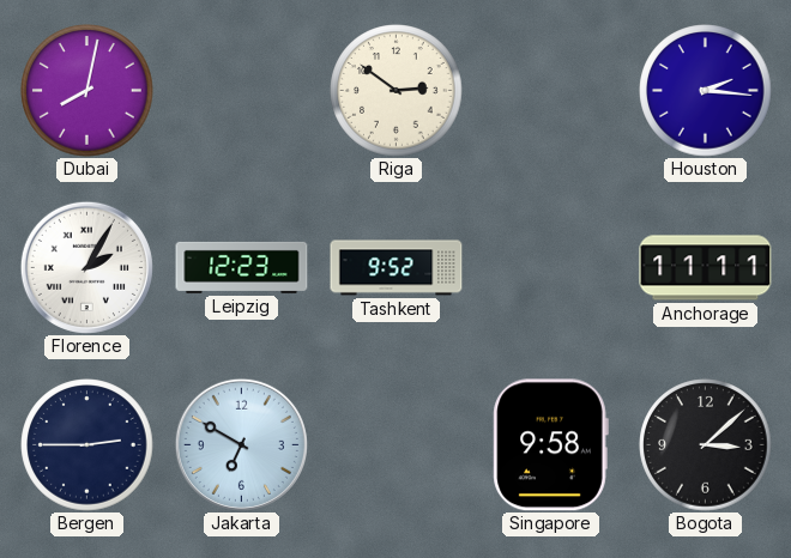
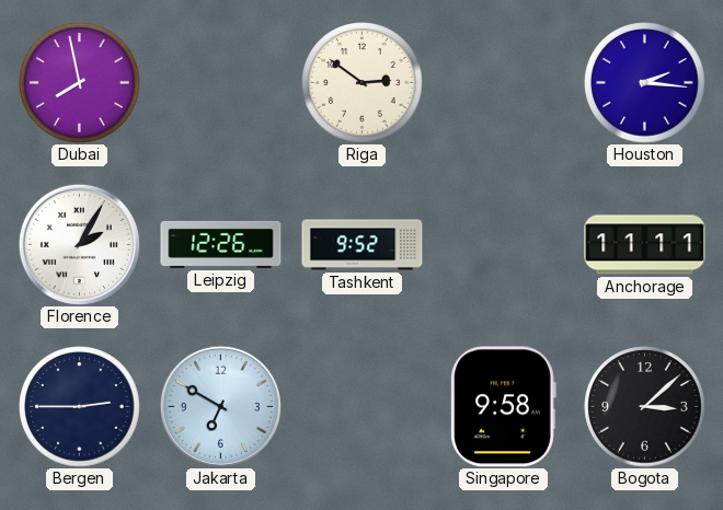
Dubai: 8:02 -> 7:58
Leipzig: 12:23 -> 12:26
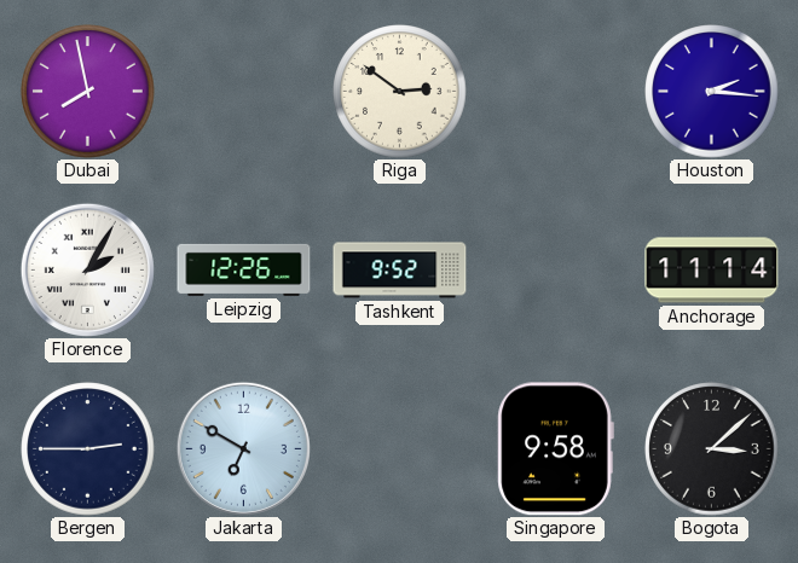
Anchorage: 11:11 -> 11:14
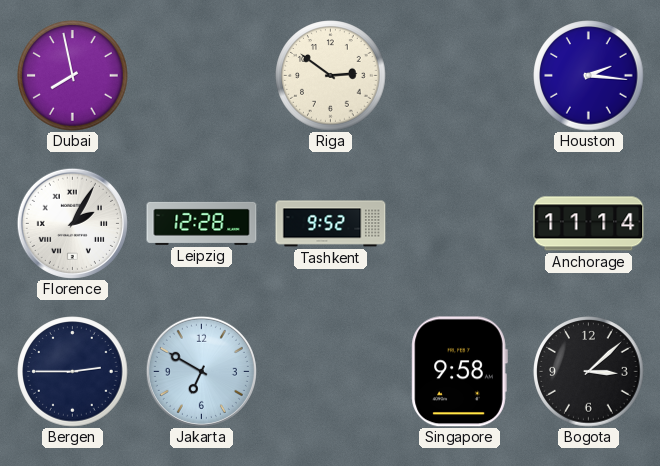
Leipzig: 12:26 -> 12:28
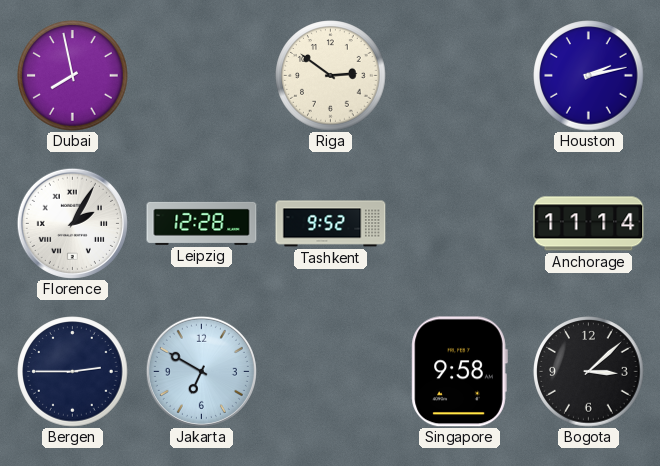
Houston: 2:16 -> 2:13
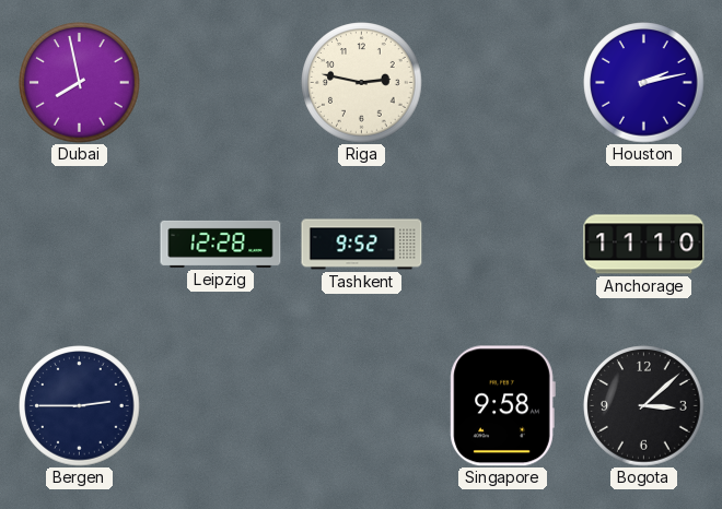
Riga: 2:51 -> 2:47
Florence: 2:05 -> none
Anchorage: 11:14 -> 11:10
Jakarta: 6:50 -> none
